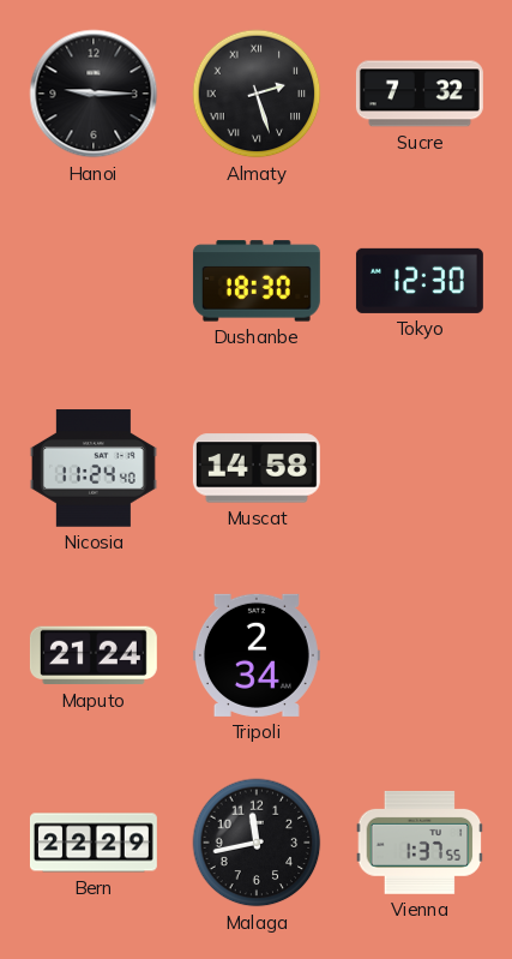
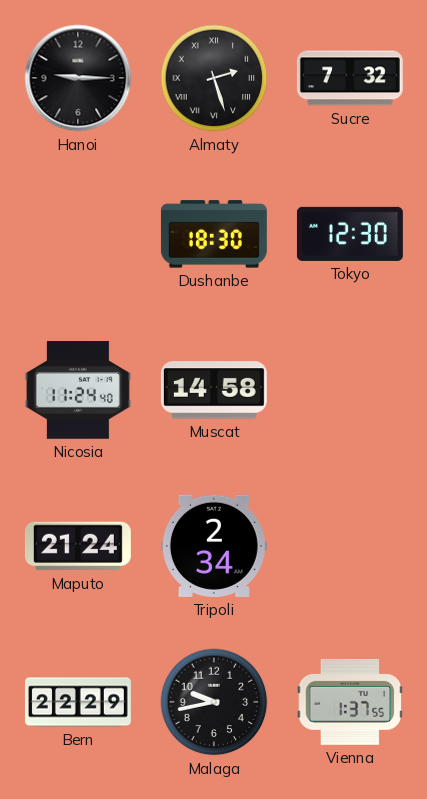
Malaga: 11:43 -> 9:43
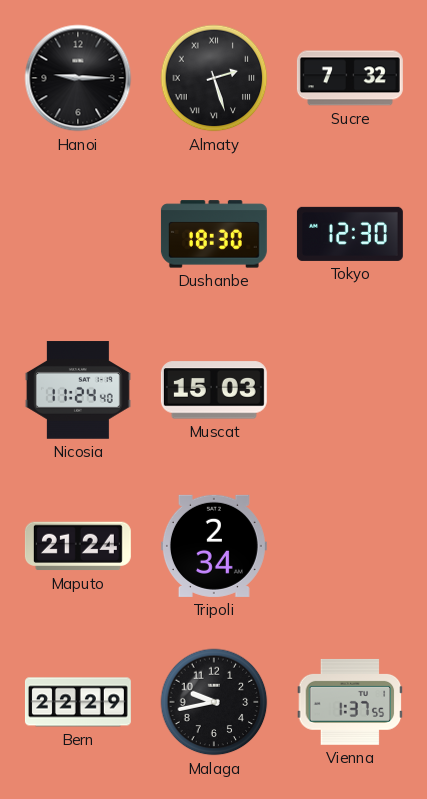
Muscat: 14:58 -> 15:03
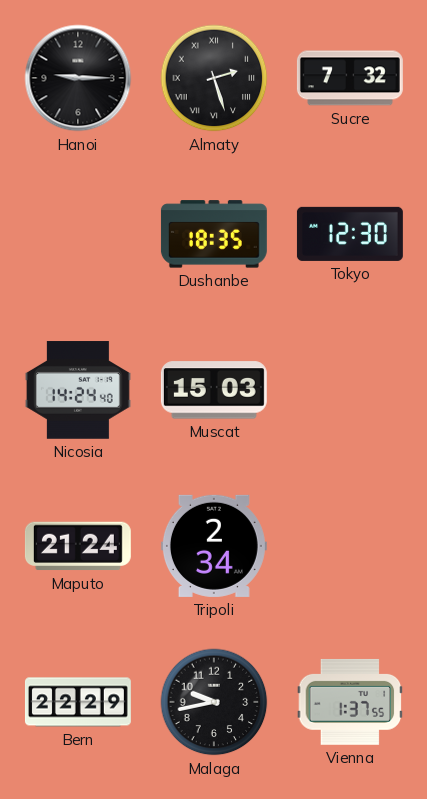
Dushanbe: 18:30 -> 18:35
Nicosia: 11:24 -> 14:24
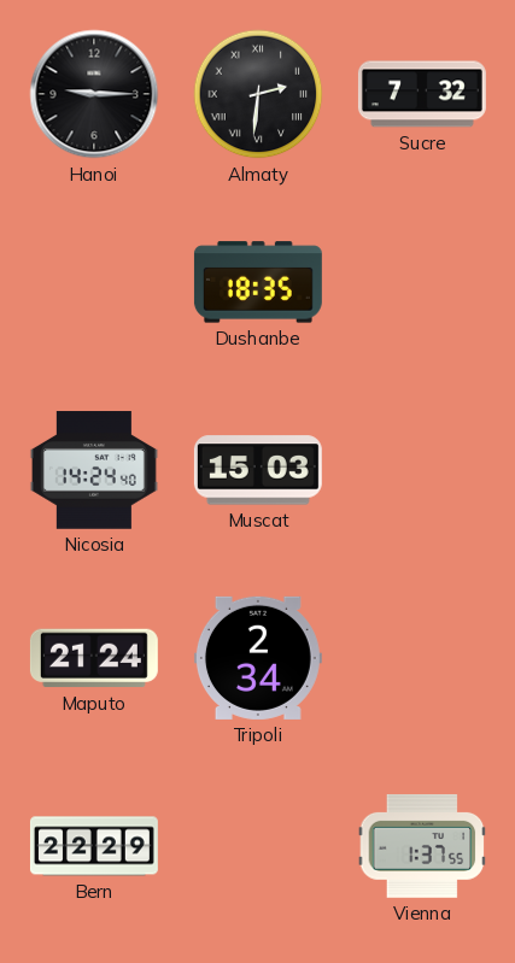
Almaty: 2:27 -> 2:31
Tokyo: 12:30 -> none
Malaga: 9:43 -> none
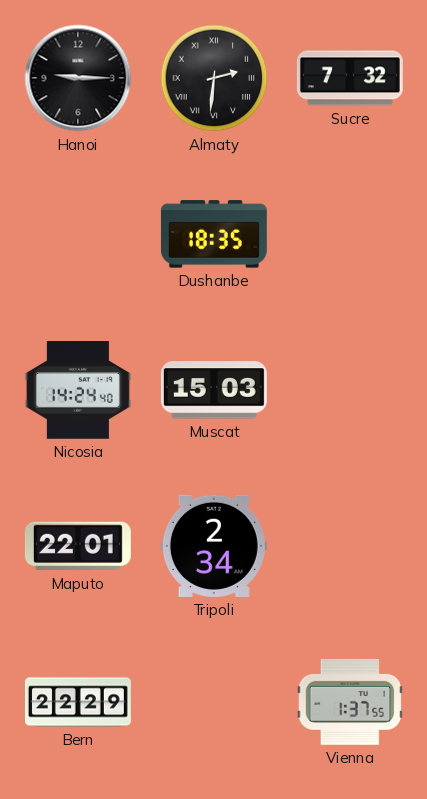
Maputo: 21:24 -> 22:01
